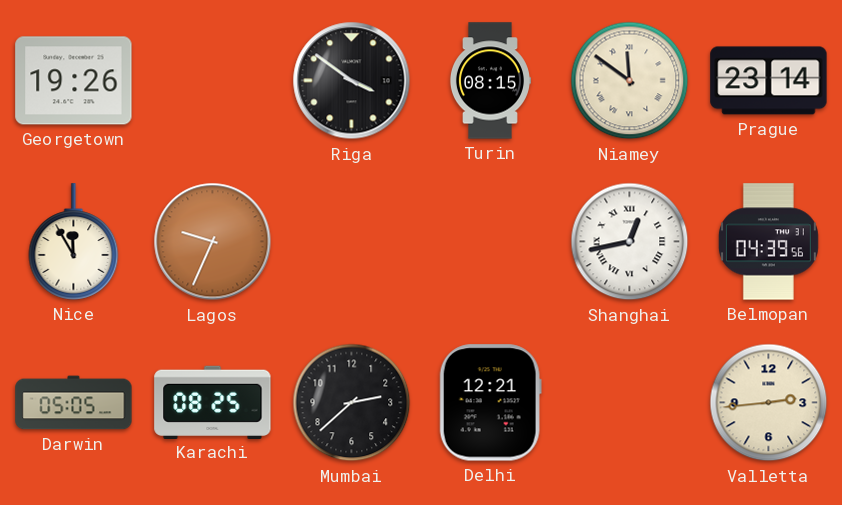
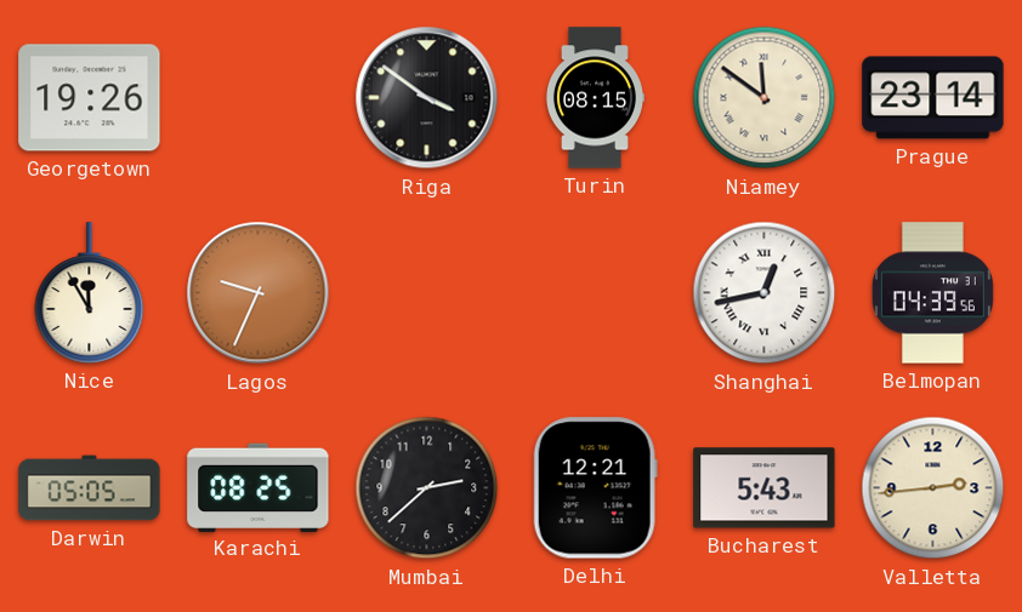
Bucharest: none -> 5:43
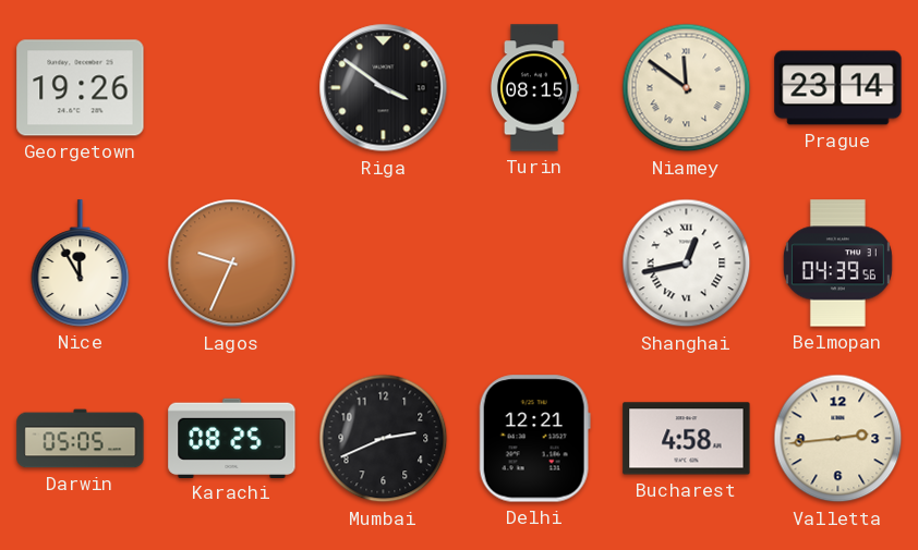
Mumbai: 2:38 -> 2:41
Bucharest: 5:43 -> 4:58
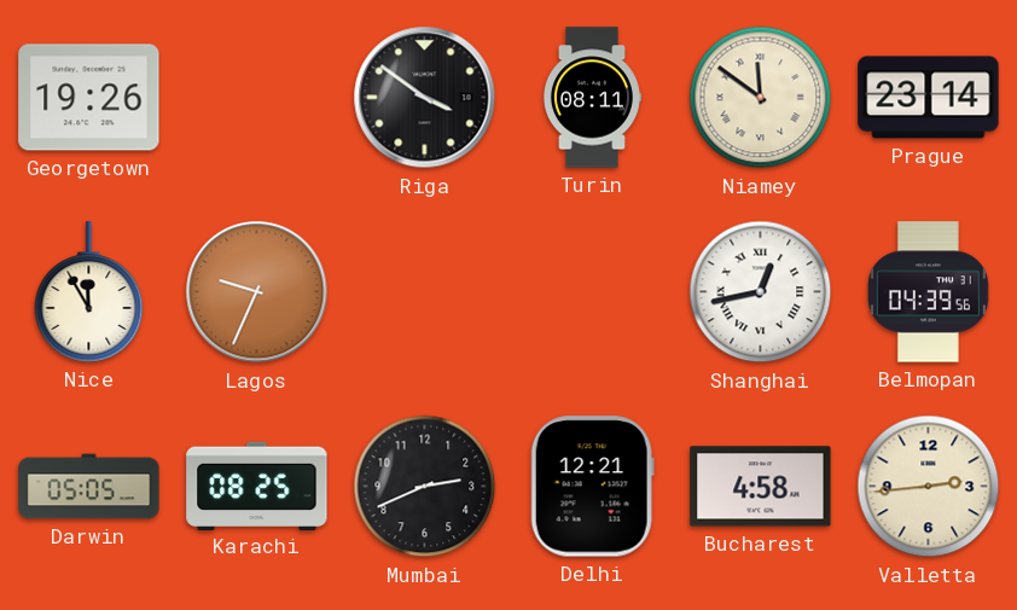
Turin: 08:15 -> 08:11
